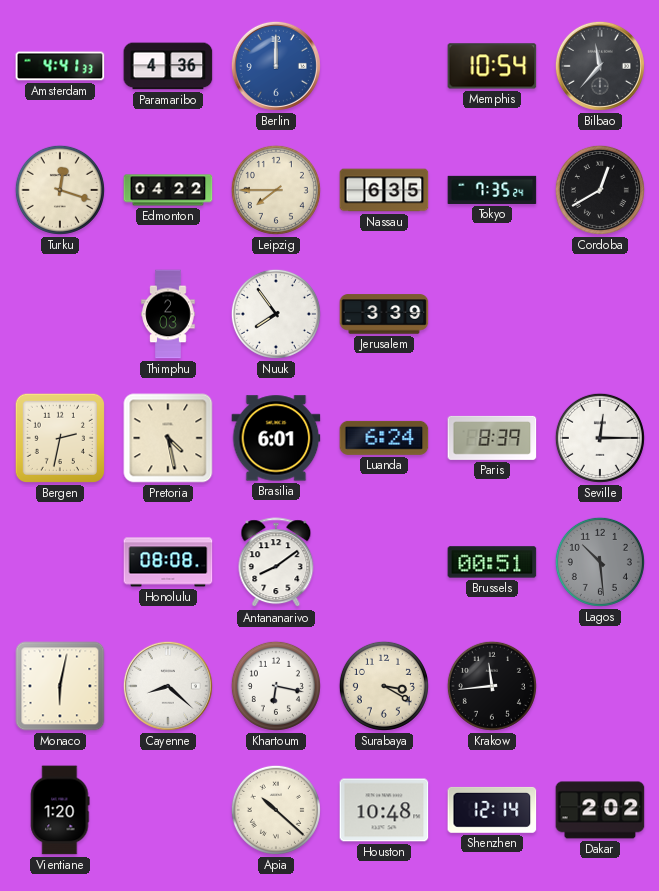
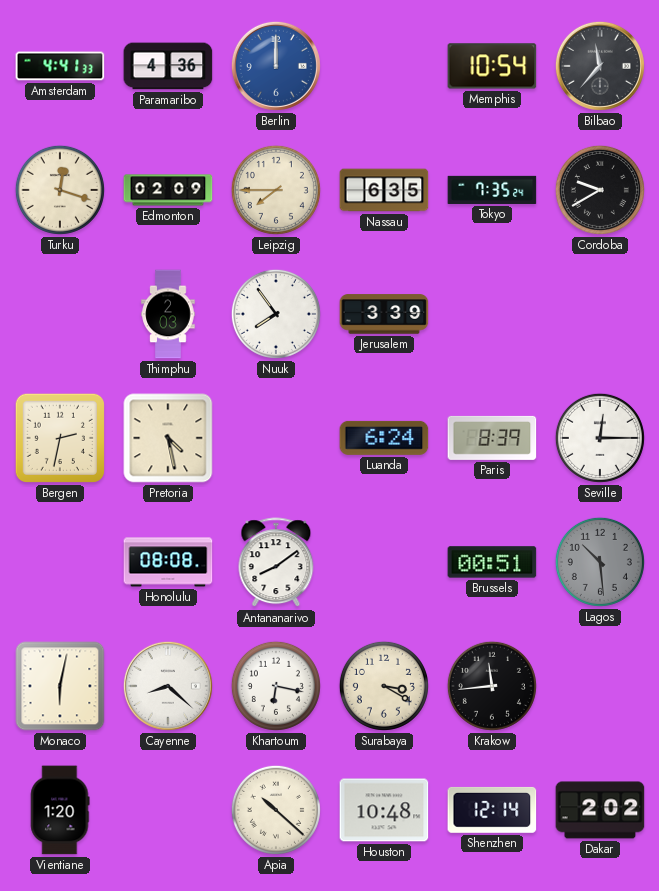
Edmonton: 04:22 -> 02:09
Cordoba: 12:40 -> 9:40
Brasilia: 6:01 -> none
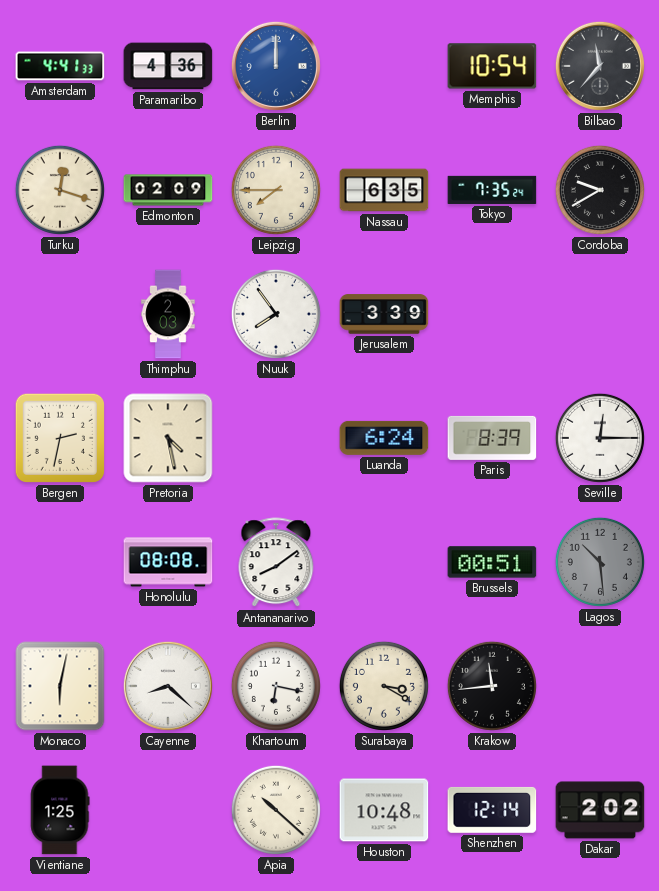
Vientiane: 1:20 -> 1:25
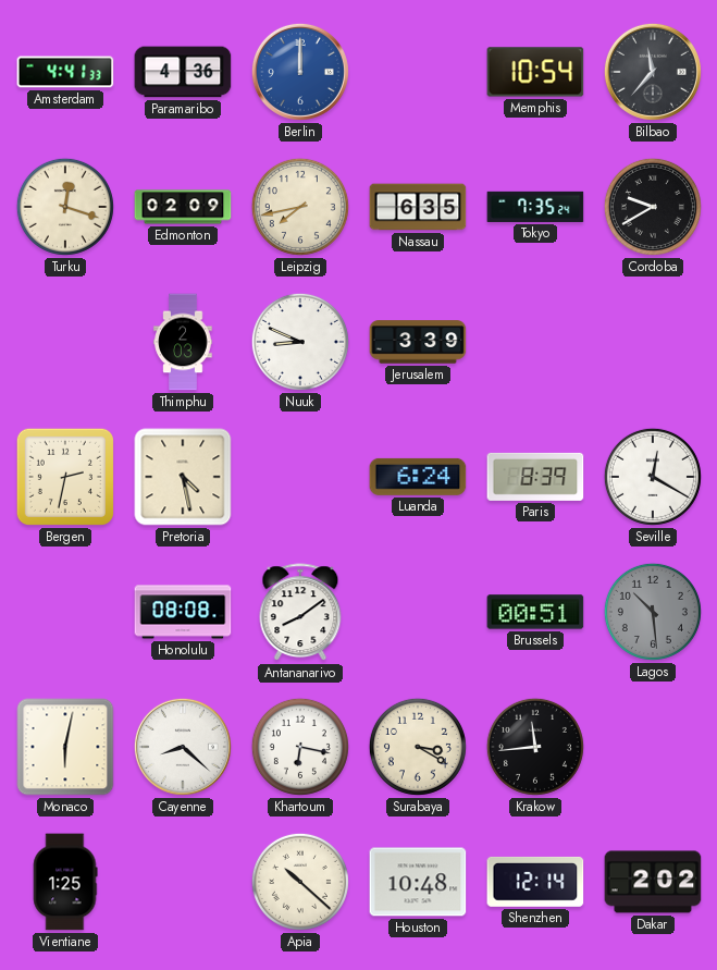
Leipzig: 7:45 -> 7:43
Nuuk: 7:54 -> 8:49
Seville: 12:15 -> 12:20
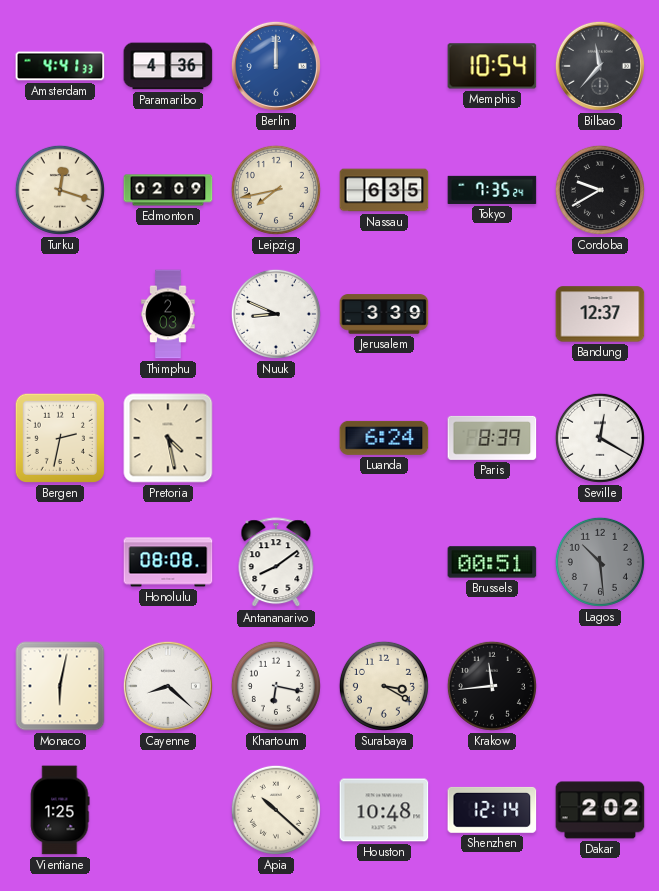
Bandung: none -> 12:37
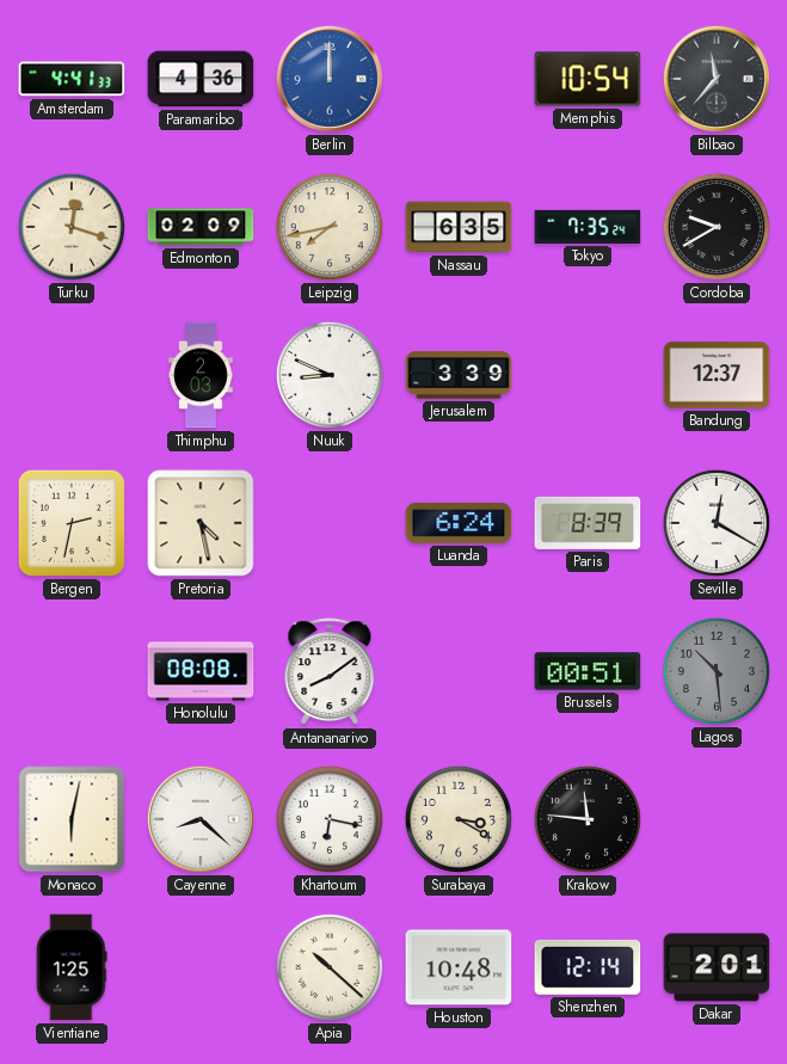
Krakow: 11:44 -> 11:46
Dakar: 2:02 -> 2:01
